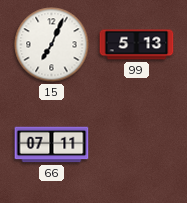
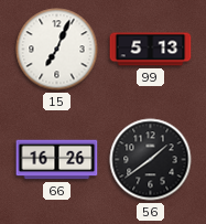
66: 07:11 -> 16:26
56: none -> 1:39
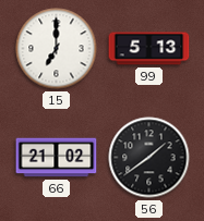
15: 7:04 -> 7:00
66: 16:26 -> 21:02
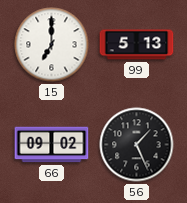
66: 21:02 -> 09:02
56: 1:39 -> 1:26
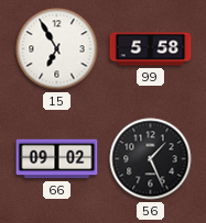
15: 7:00 -> 6:55
99: 5:13 -> 5:58
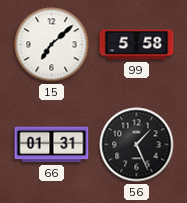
15: 6:55 -> 7:08
66: 09:02 -> 01:31
